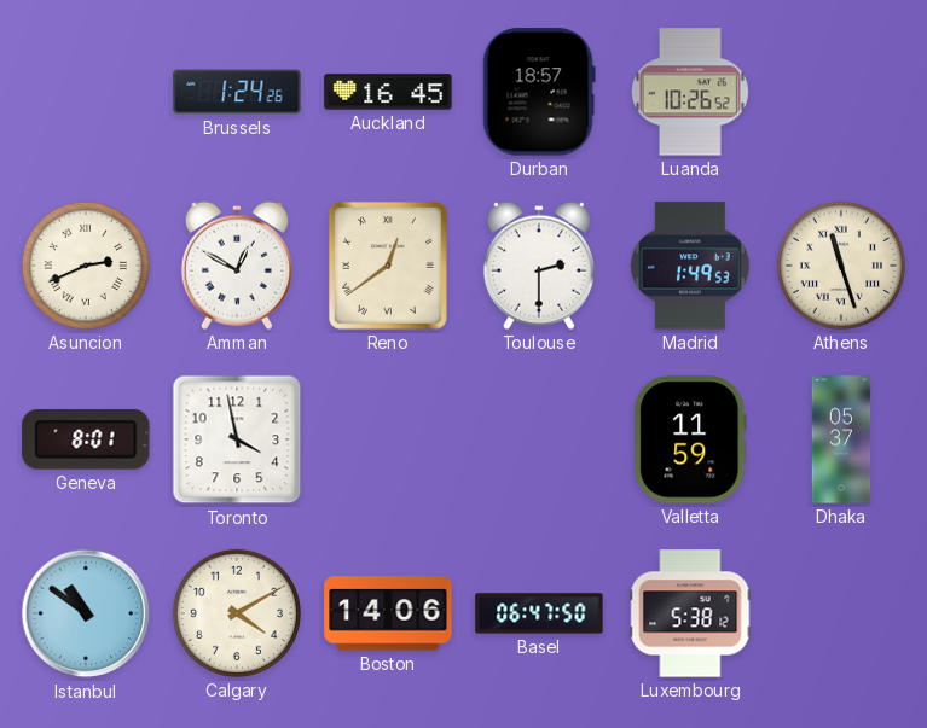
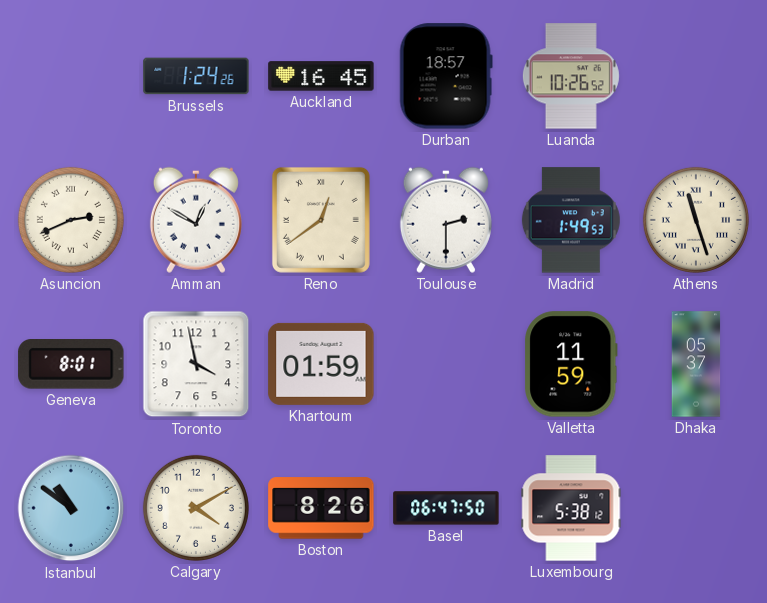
Khartoum: none -> 01:59
Boston: 14:06 -> 8:26
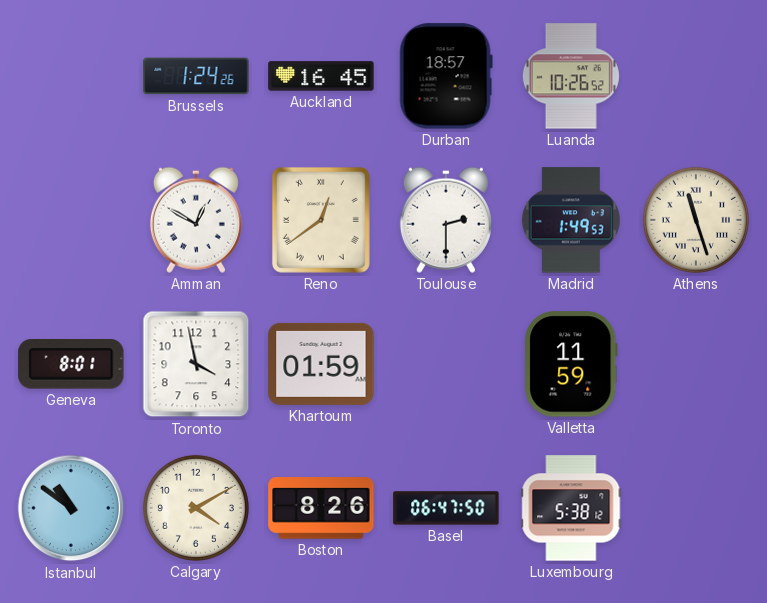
Asuncion: 2:41 -> none
Dhaka: 05:37 -> none
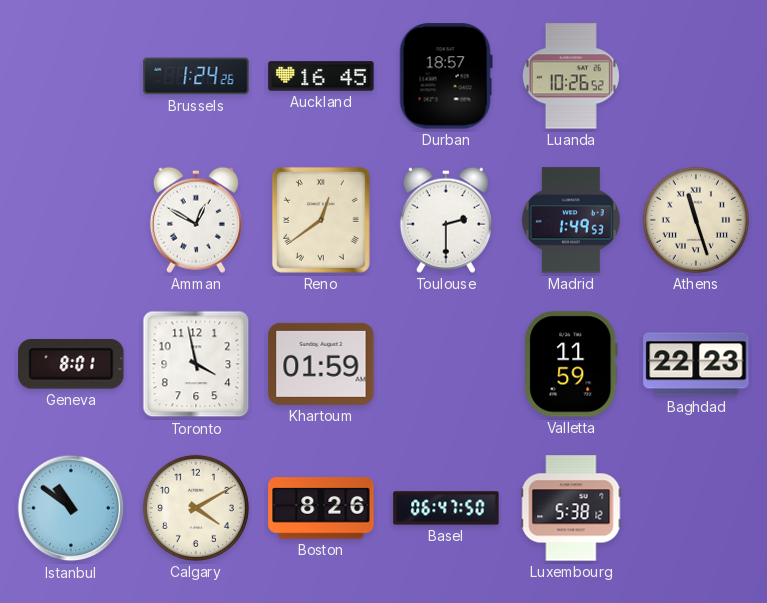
Baghdad: none -> 22:23
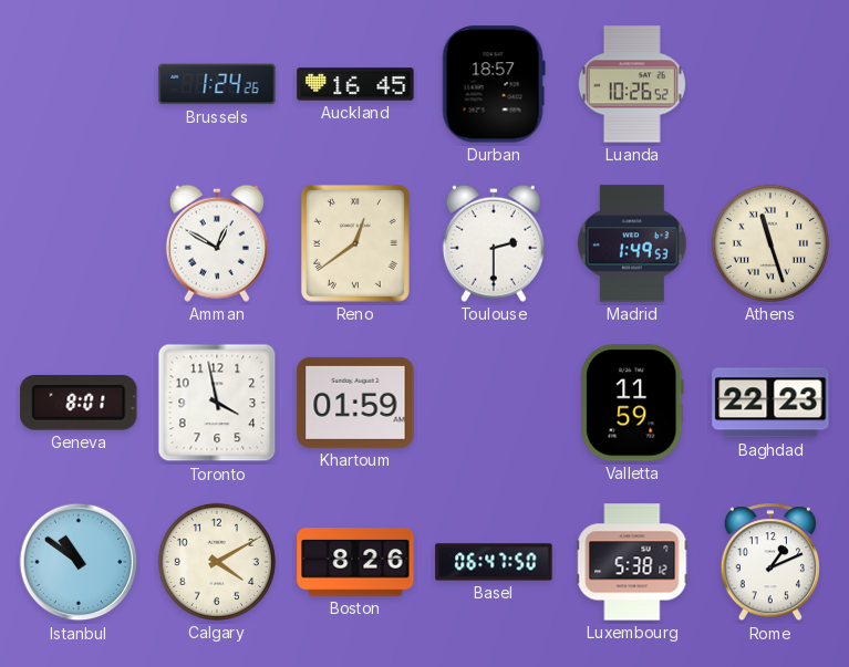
Rome: none -> 1:11
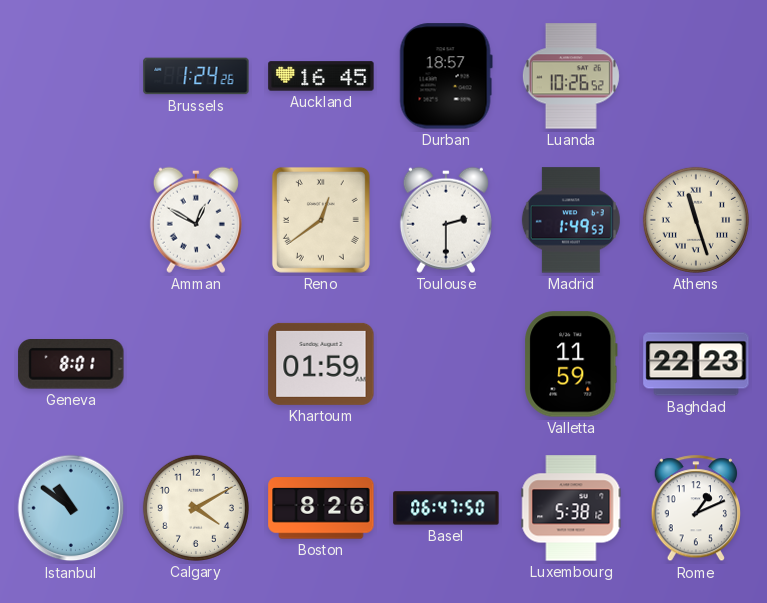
Toronto: 3:58 -> none
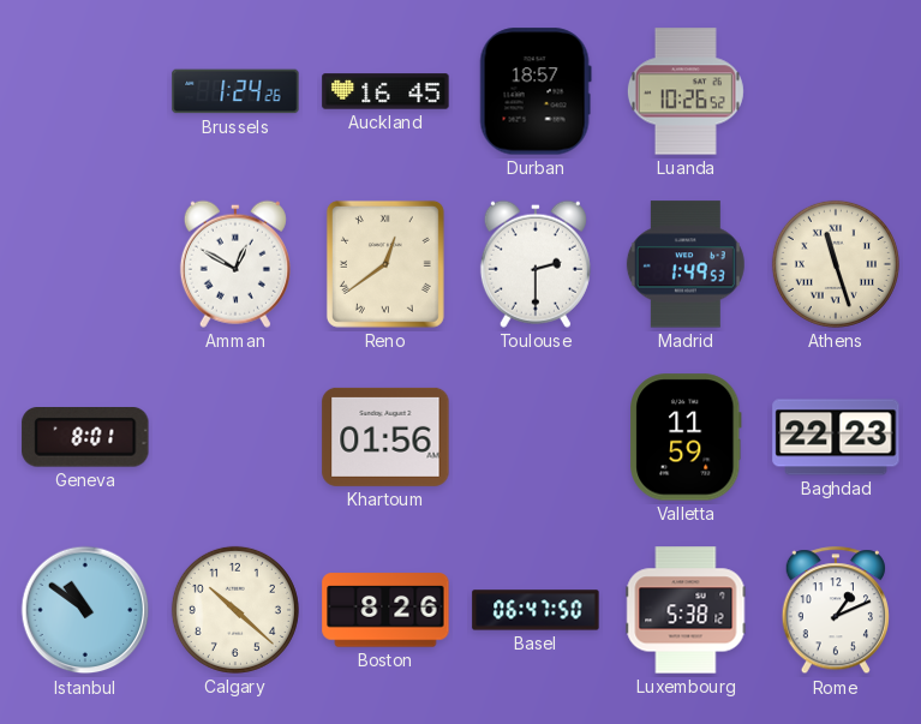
Khartoum: 01:59 -> 01:56
Calgary: 4:10 -> 10:22
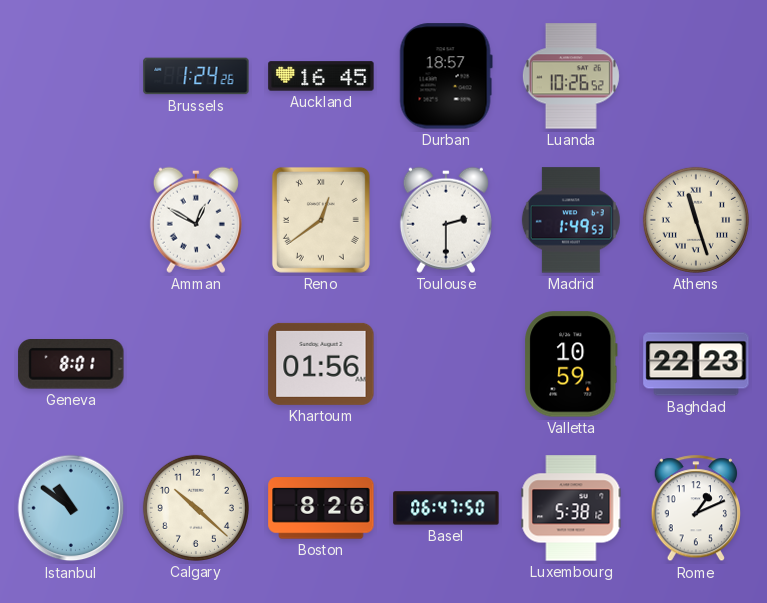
Valletta: 11:59 -> 10:59
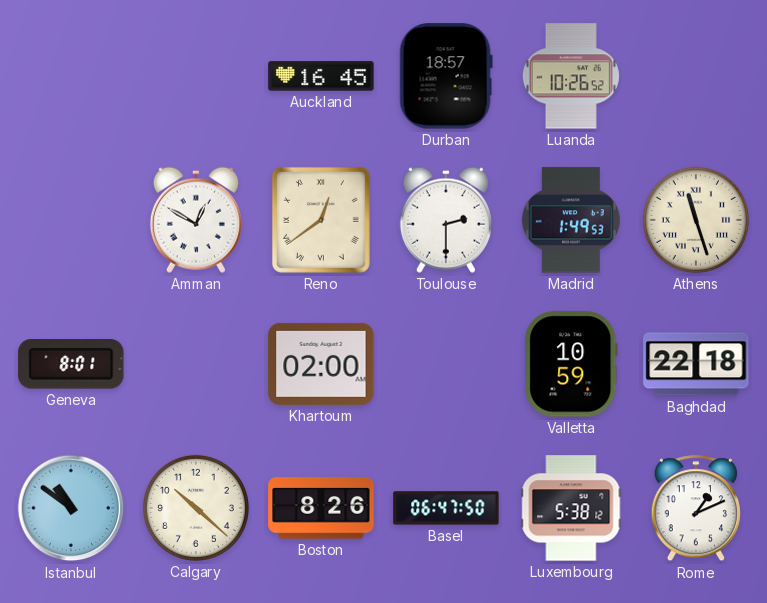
Brussels: 1:24 -> none
Khartoum: 01:56 -> 02:00
Baghdad: 22:23 -> 22:18
